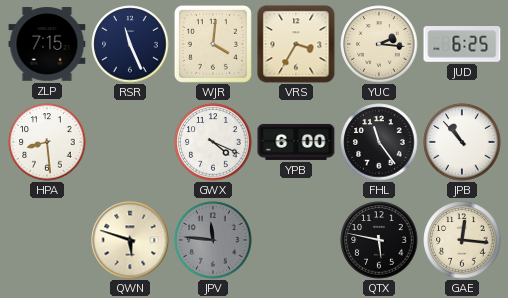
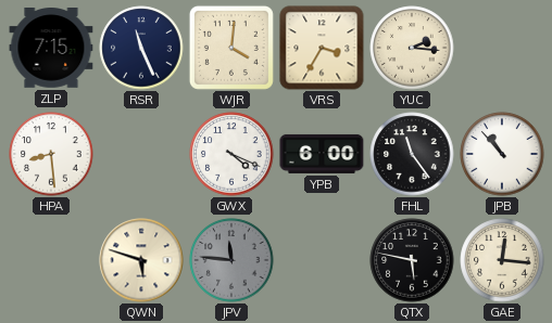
JUD: 6:25 -> none
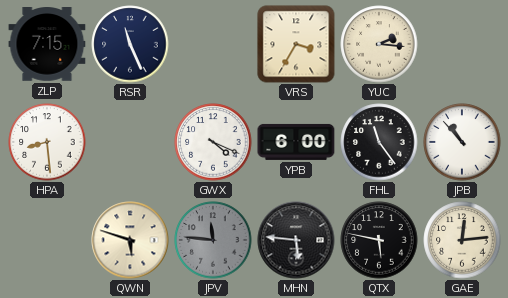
WJR: 4:01 -> none
MHN: none -> 5:46
GAE: 12:16 -> 12:14
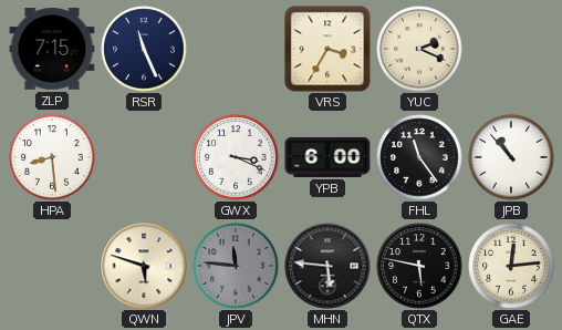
YUC: 2:16 -> 2:19
GWX: 4:19 -> 3:19
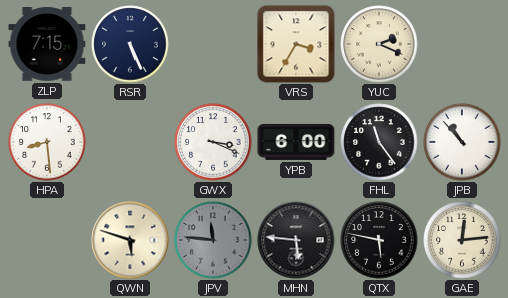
RSR: 11:26 -> 5:26
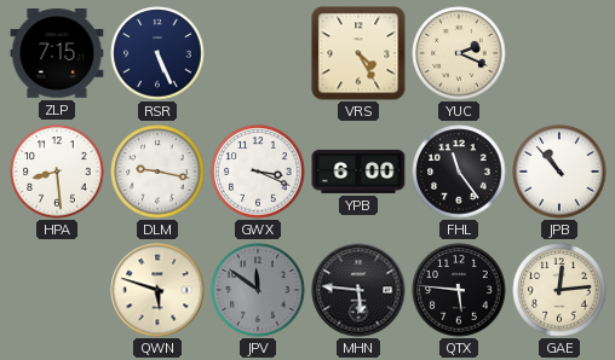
VRS: 3:35 -> 4:25
DLM: none -> 9:17
JPV: 11:46 -> 11:51
QTX: 5:47 -> 5:46
